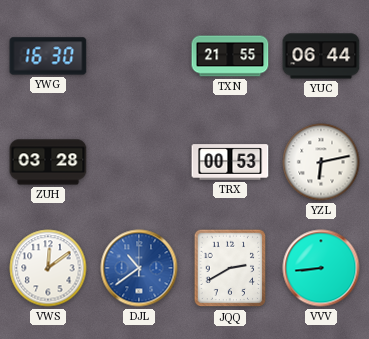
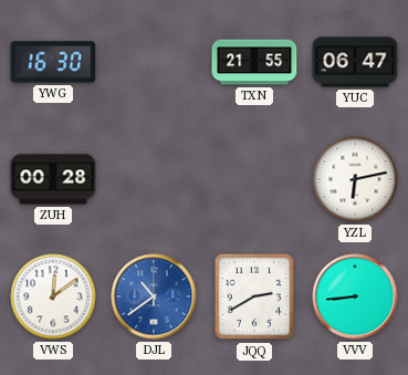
YUC: 06:44 -> 06:47
ZUH: 03:28 -> 00:28
TRX: 00:53 -> none
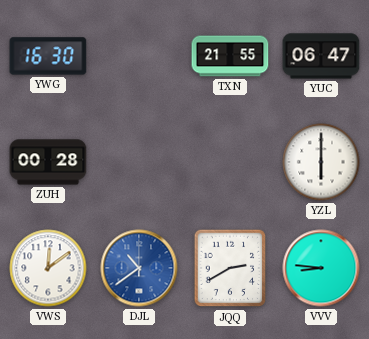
YZL: 6:13 -> 6:00
VVV: 8:44 -> 8:46
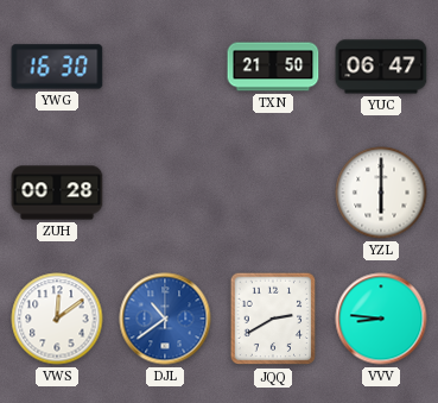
TXN: 21:55 -> 21:50
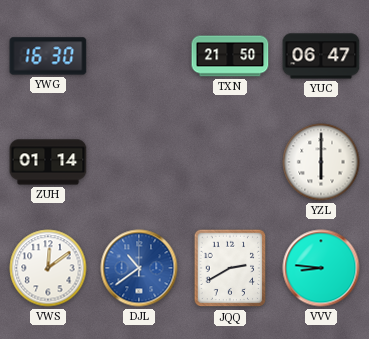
ZUH: 00:28 -> 01:14
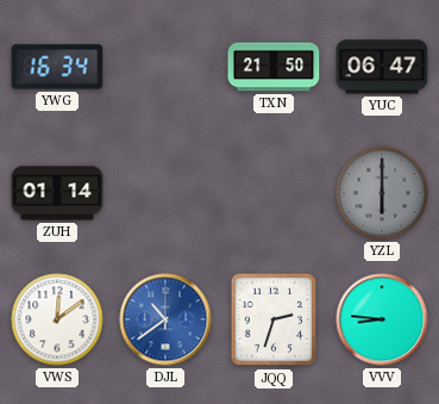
YWG: 16:30 -> 16:34
YZL dial: white -> grey
JQQ: 2:40 -> 2:33
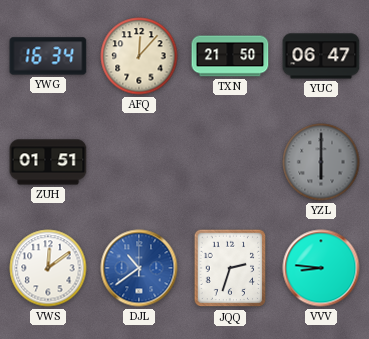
AFQ: none -> 12:07
ZUH: 01:14 -> 01:51
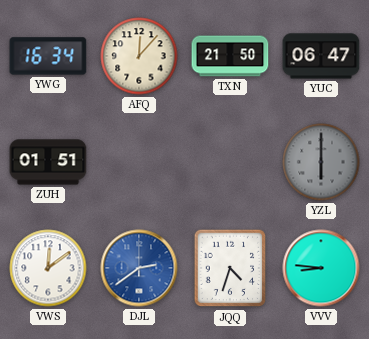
DJL: 10:39 -> 2:39
JQQ: 2:33 -> 4:33
